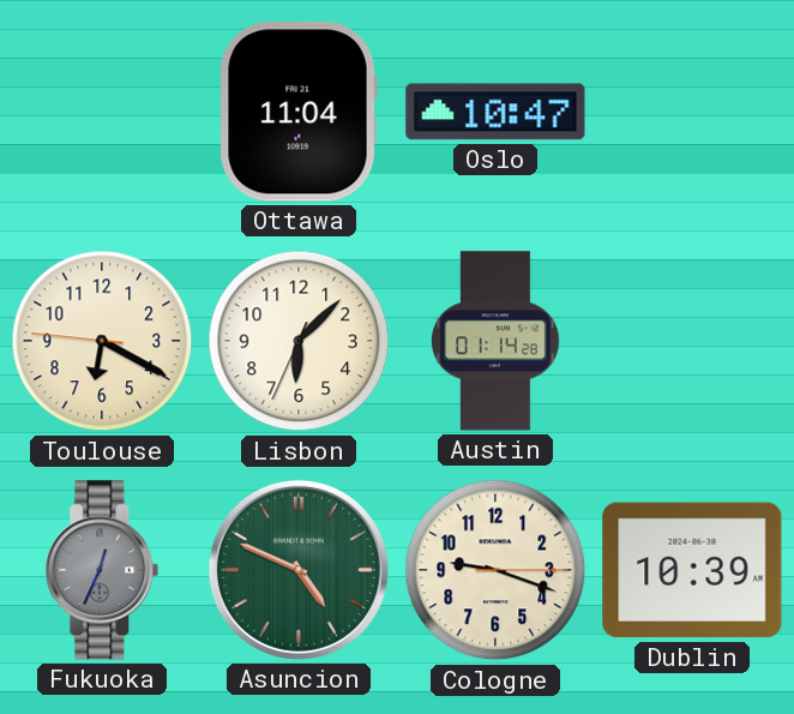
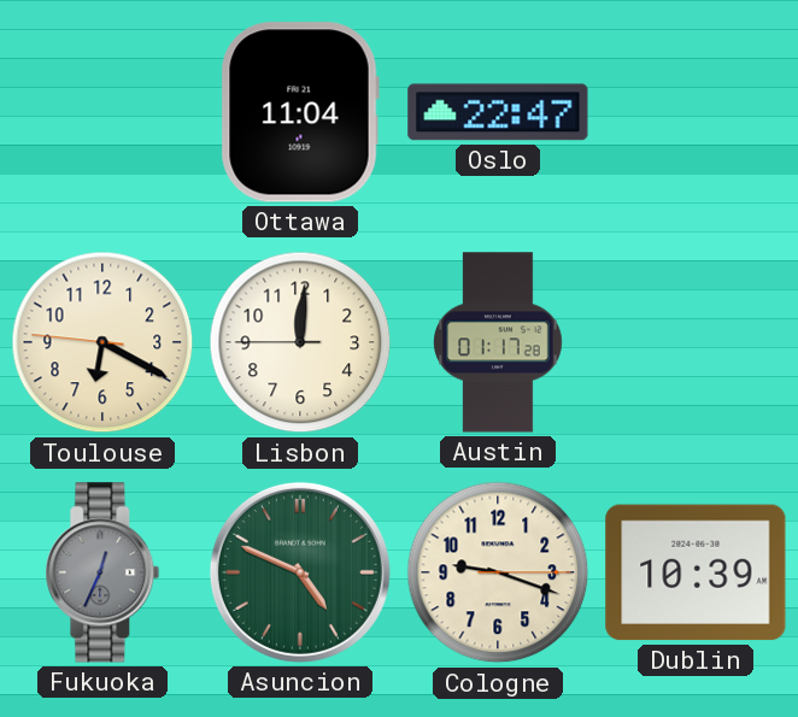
Oslo: 10:47 -> 22:47
Lisbon: 6:07 -> 12:00
Austin: 01:14 -> 01:17
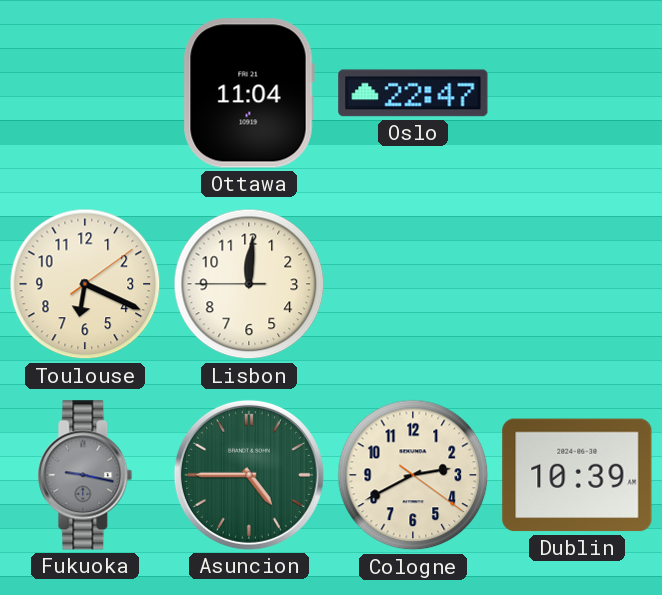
Toulouse: 6:19:46 -> 6:19:09
Austin: 01:17 -> none
Fukuoka: 12:34 -> 9:17
Asuncion: 4:49 -> 4:45
Cologne: 9:18 -> 2:40
